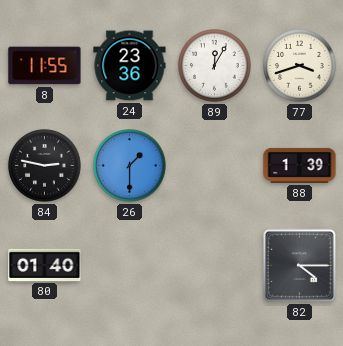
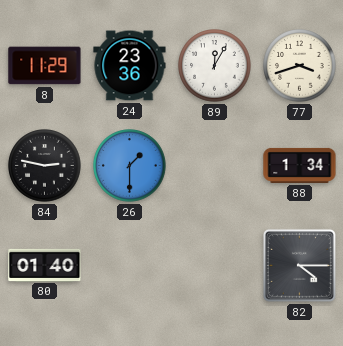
8: 11:55 -> 11:29
88: 1:39 -> 1:34
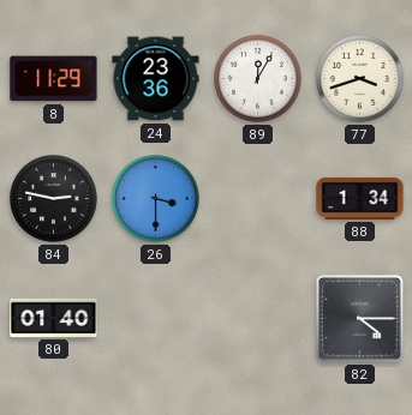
26: 1:30 -> 3:30
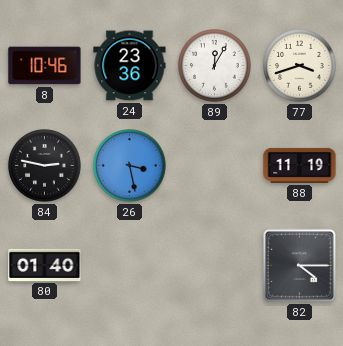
8: 11:29 -> 10:46
26: 3:30 -> 3:28
88: 1:34 -> 11:19
